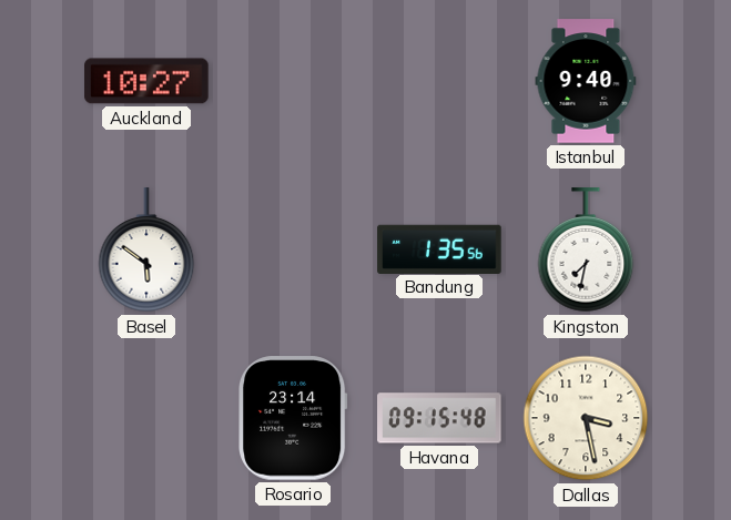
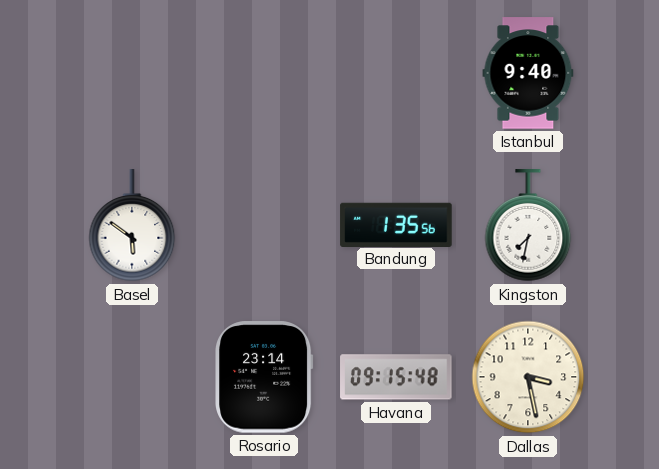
Auckland: 10:27 -> none
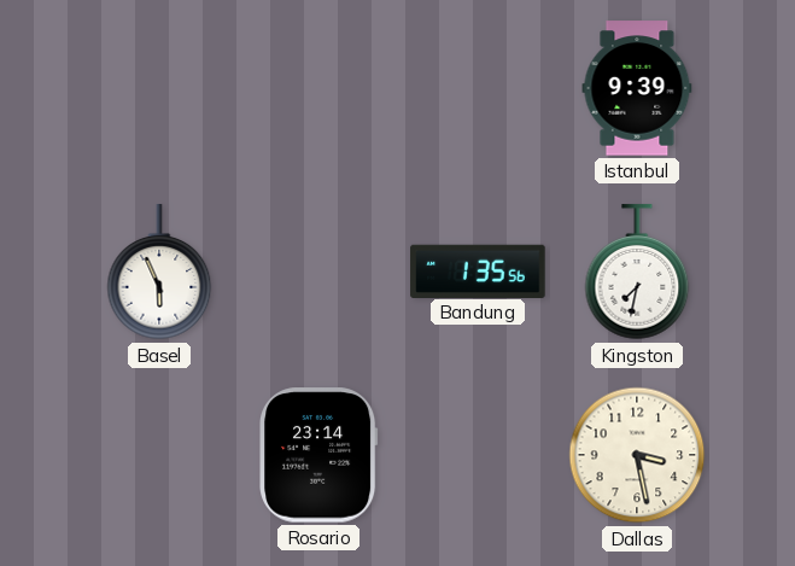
Istanbul: 9:40 -> 9:39
Basel: 5:51 -> 5:56
Havana: 09:15 -> none
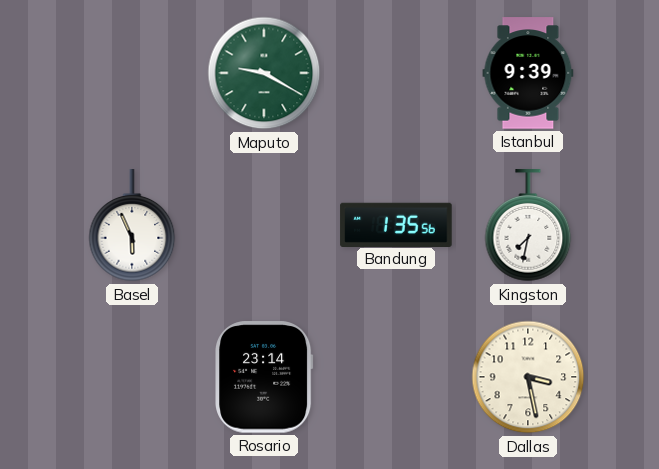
Maputo: none -> 9:20
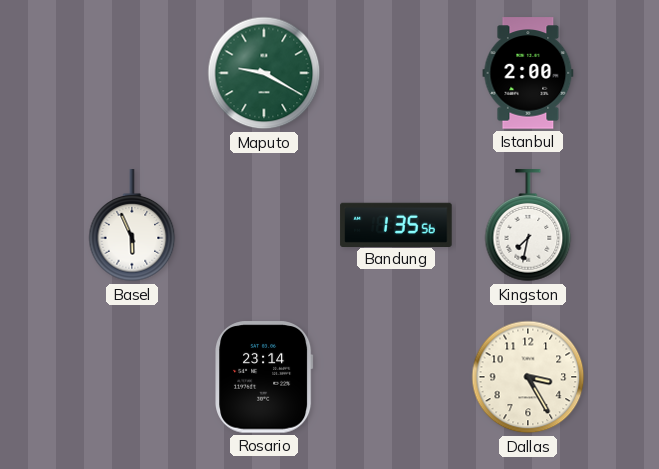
Istanbul: 9:39 -> 2:00
Dallas: 3:28 -> 3:25
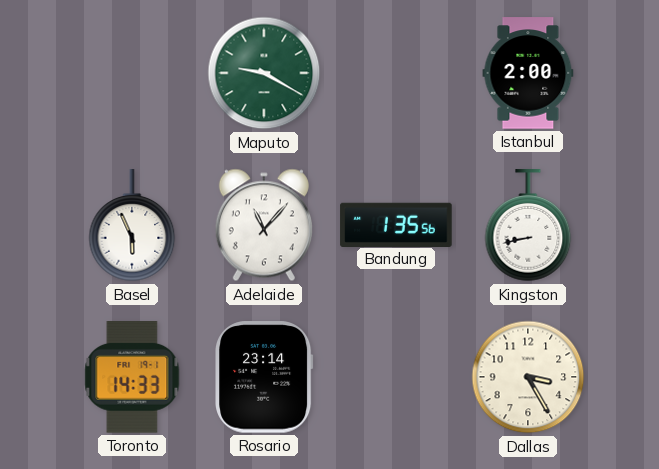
Adelaide: none -> 11:07
Kingston: 7:32 -> 8:43
Toronto: none -> 14:33
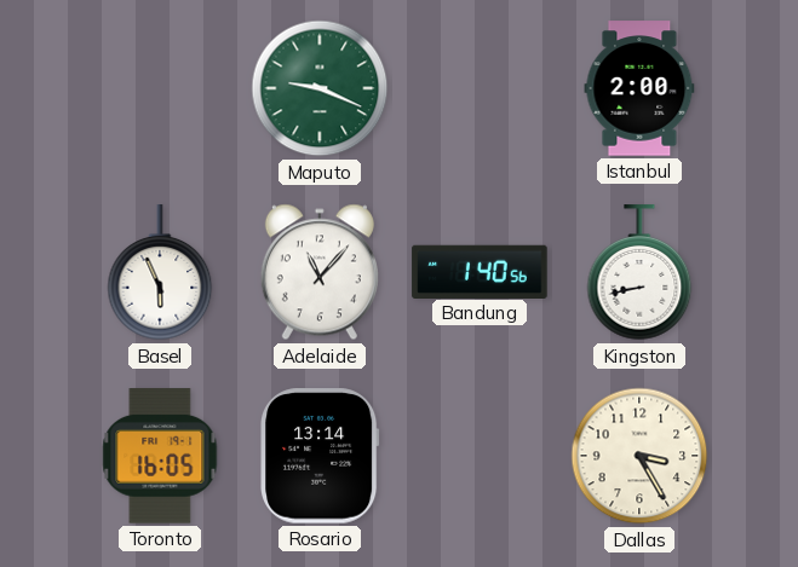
Maputo: 9:20 -> 9:19
Bandung: 1:35 -> 1:40
Toronto: 14:33 -> 16:05
Rosario: 23:14 -> 13:14
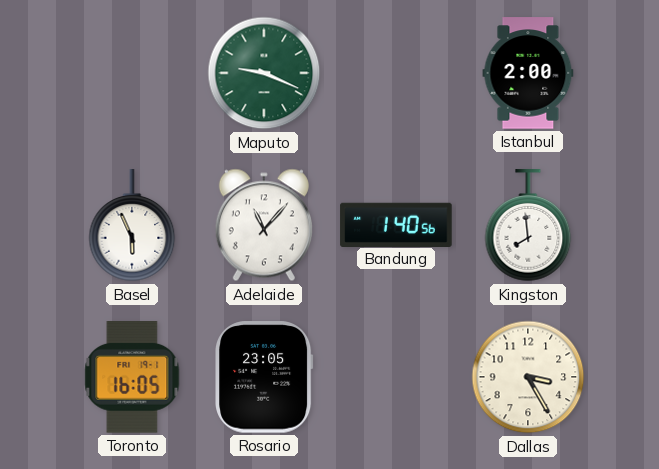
Kingston: 8:43 -> 7:59
Rosario: 13:14 -> 23:05
